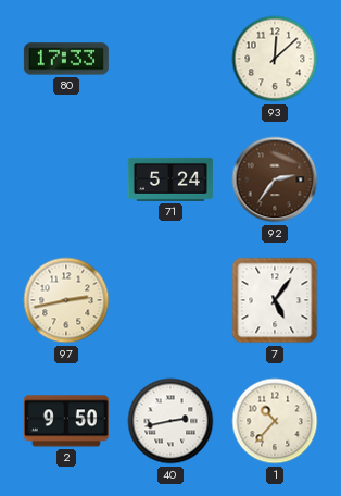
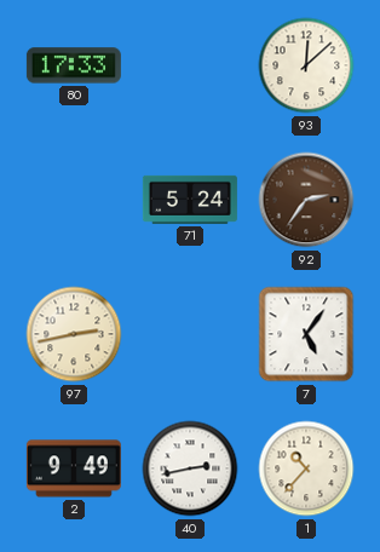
2: 9:50 -> 9:49
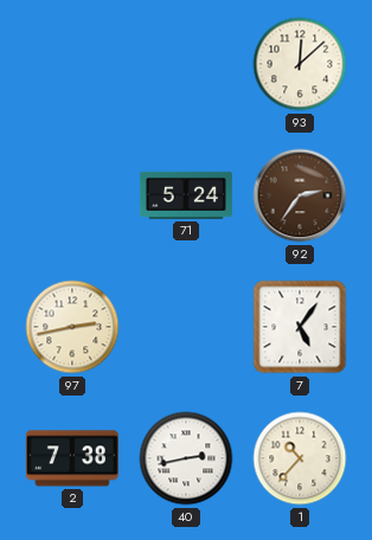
80: 17:33 -> none
2: 9:49 -> 7:38
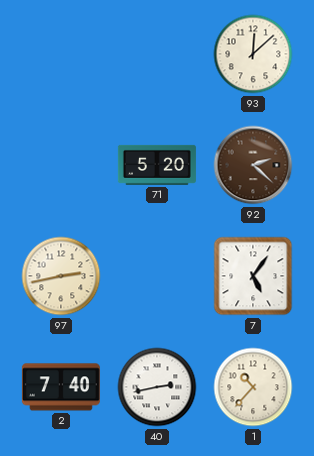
71: 5:24 -> 5:20
92: 2:36 -> 2:22
2: 7:38 -> 7:40
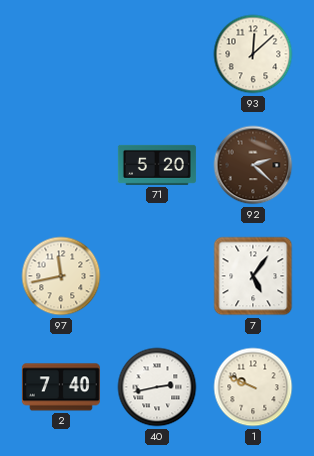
97: 2:43 -> 11:43
1: 10:37 -> 9:49
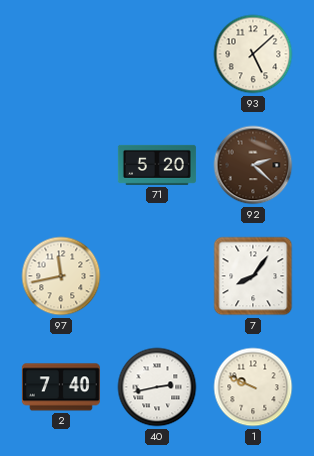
93: 12:08 -> 5:08
7: 5:06 -> 8:06
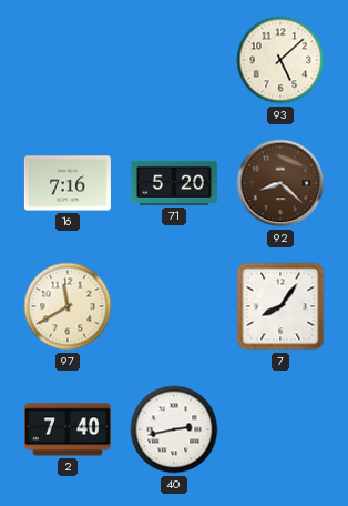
16: none -> 7:16
92: 2:22 -> 8:22
97: 11:43 -> 11:40
1: 9:49 -> none
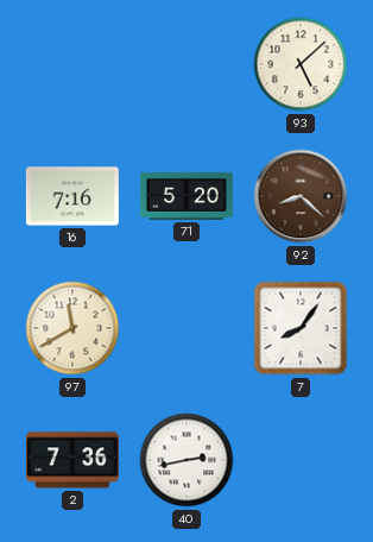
2: 7:40 -> 7:36
